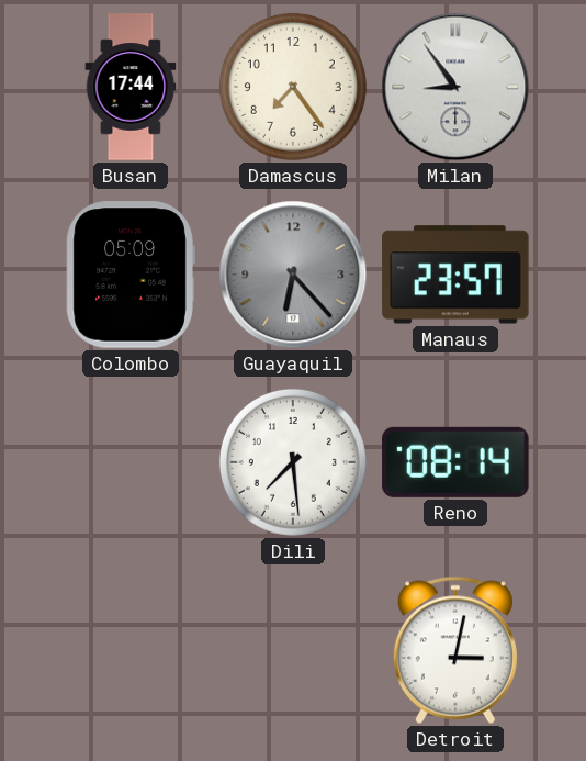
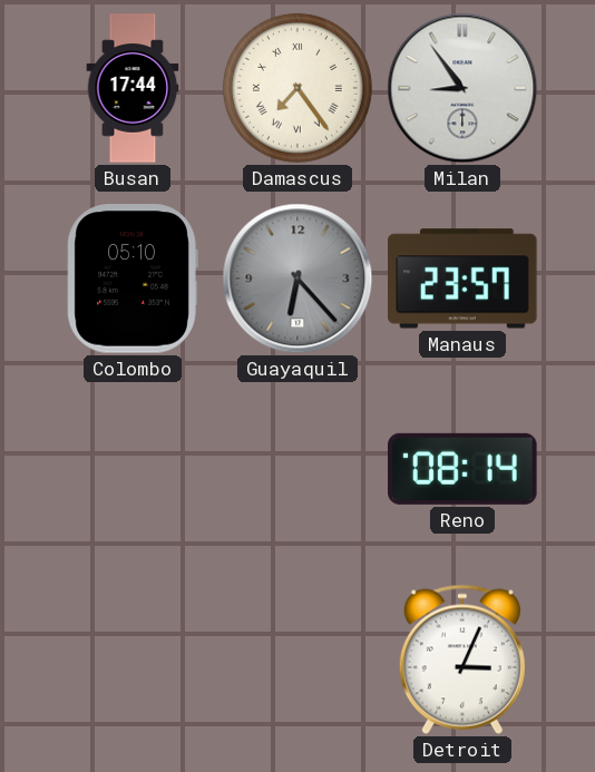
Damascus numerals: Arabic -> Roman
Colombo: 05:09 -> 05:10
Dili: 7:29 -> none
Detroit: 3:02 -> 3:04
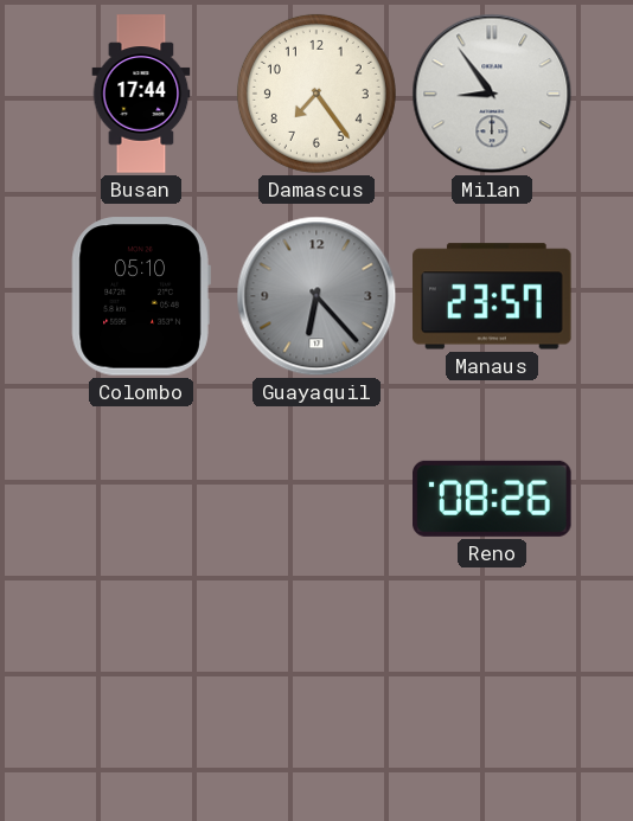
Damascus numerals: Roman -> Arabic
Reno: 08:14 -> 08:26
Detroit: 3:04 -> none
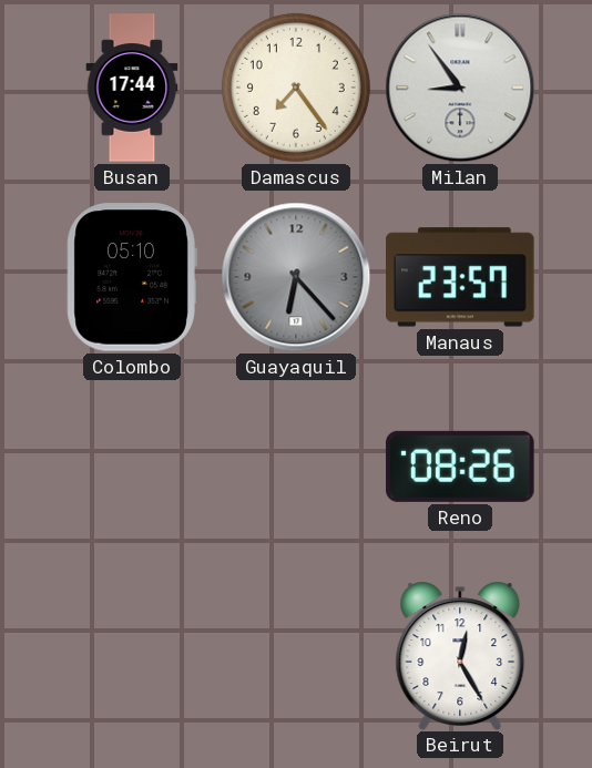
Beirut: none -> 12:25
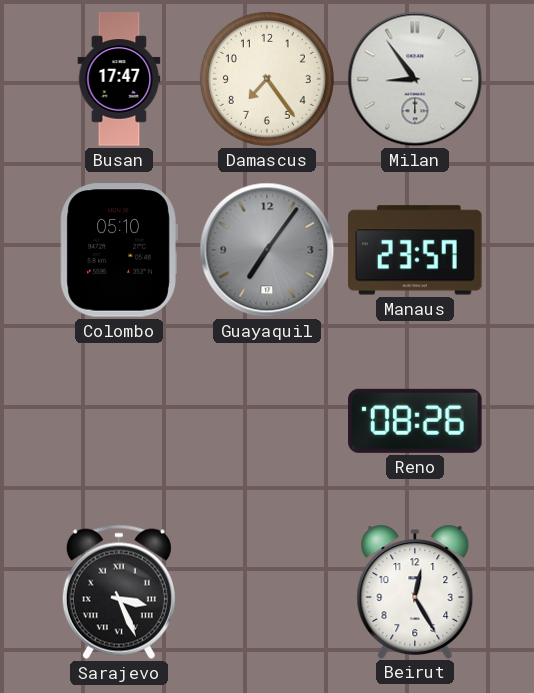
Busan: 17:44 -> 17:47
Guayaquil: 6:23 -> 7:06
Sarajevo: none -> 3:26
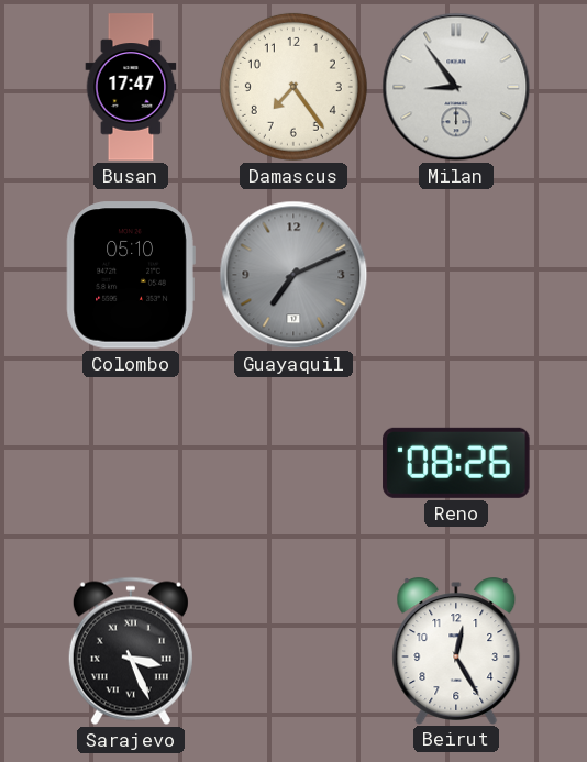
Guayaquil: 7:06 -> 7:11
Manaus: 23:57 -> none
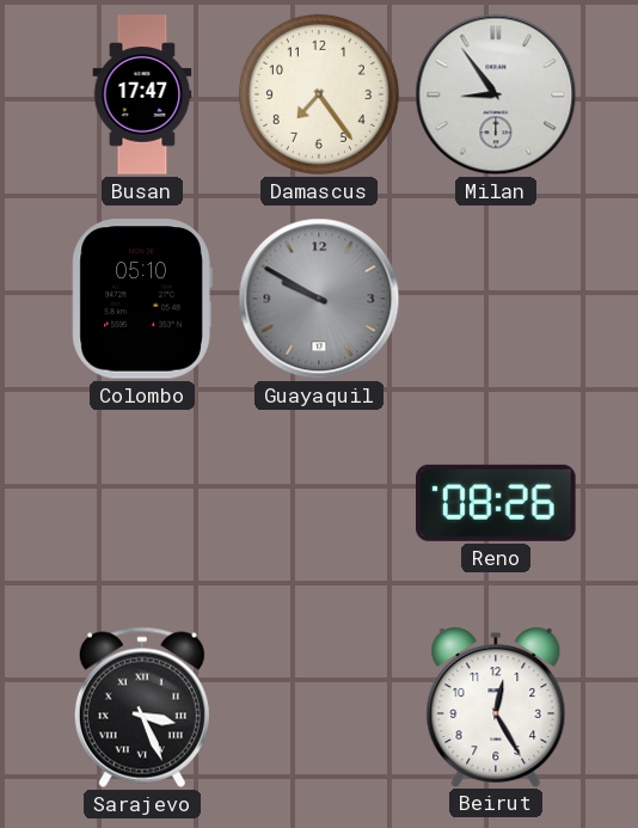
Guayaquil: 7:11 -> 9:50
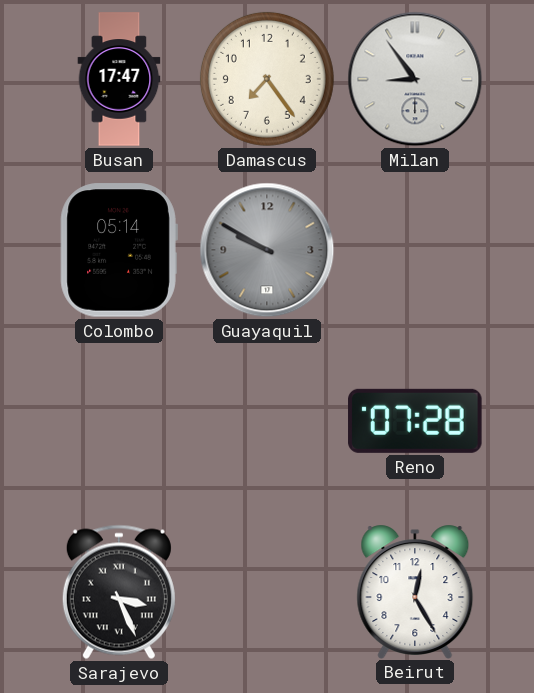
Colombo: 05:10 -> 05:14
Reno: 08:26 -> 07:28
